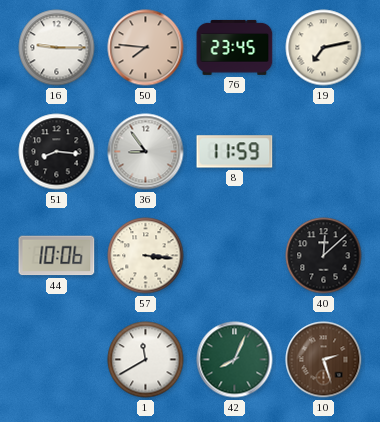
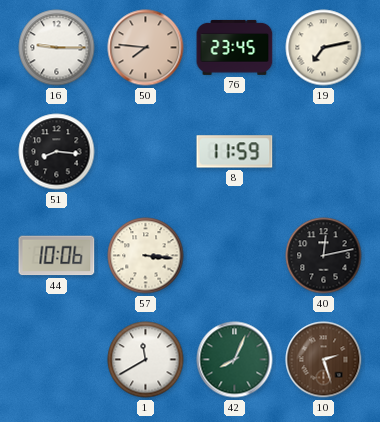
36: 8:54 -> none
40: 12:08 -> 12:13
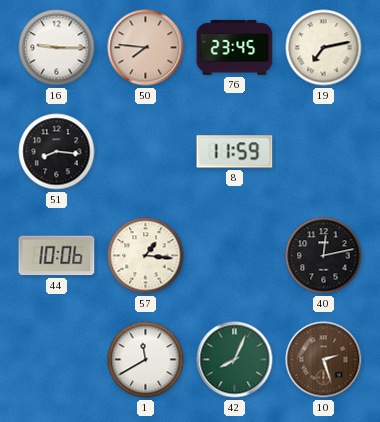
57: 3:16 -> 1:16
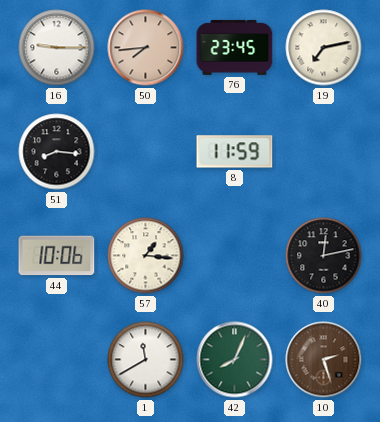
50: 7:46 -> 7:44
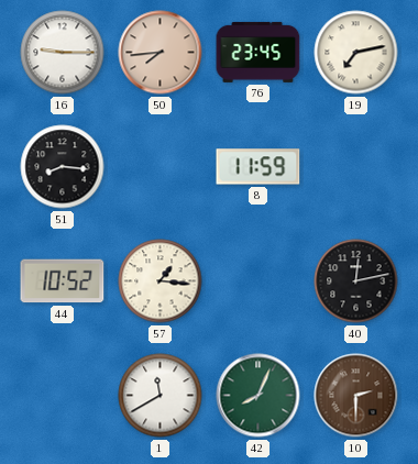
44: 10:06 -> 10:52
10: 2:27 -> 2:30
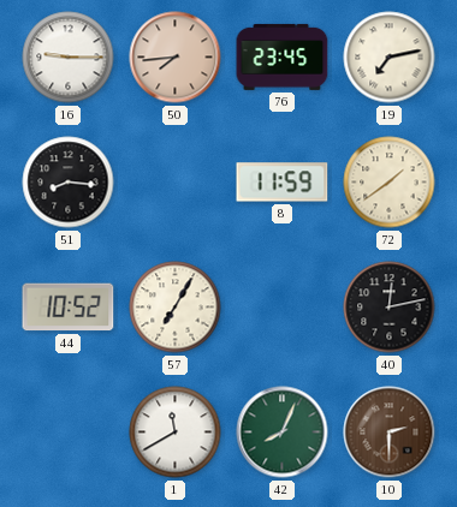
72: none -> 1:39
57: 1:16 -> 7:05
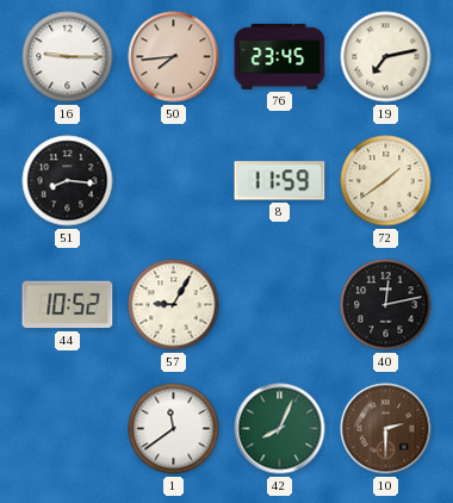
57: 7:05 -> 9:05
1: 11:40 -> 11:39
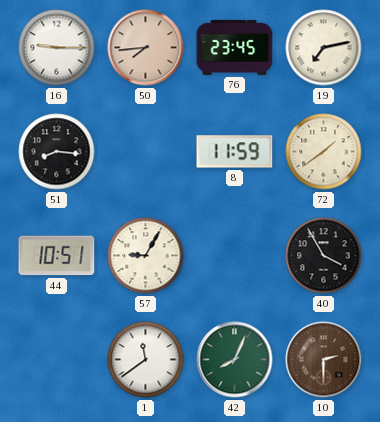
44: 10:52 -> 10:51
40: 12:13 -> 3:55
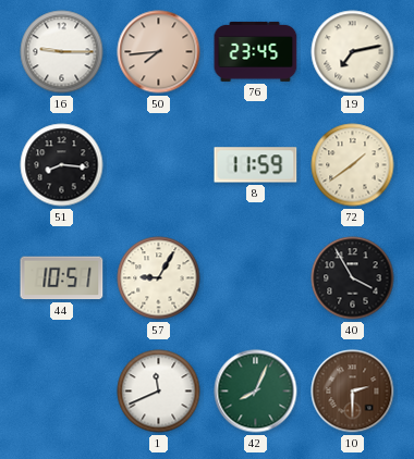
1: 11:39 -> 11:41
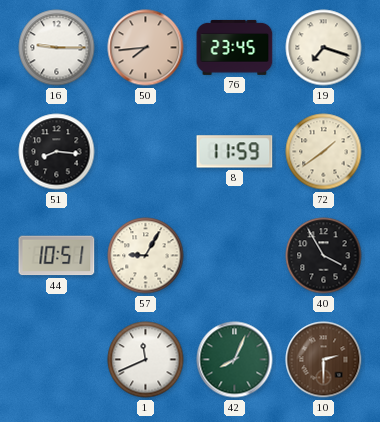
19: 7:13 -> 7:18
